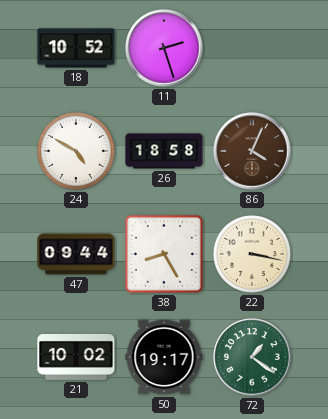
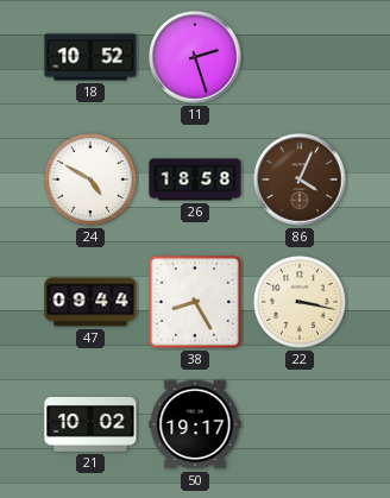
72: 1:21 -> none
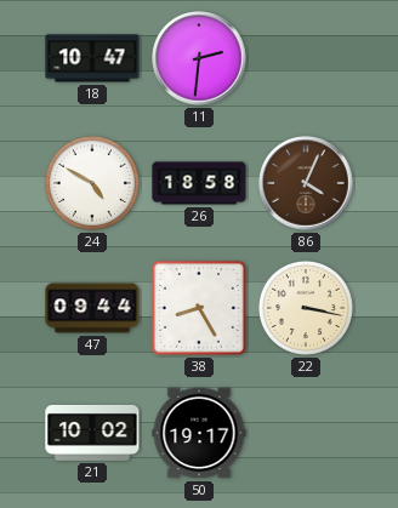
18: 10:52 -> 10:47
11: 2:27 -> 2:31
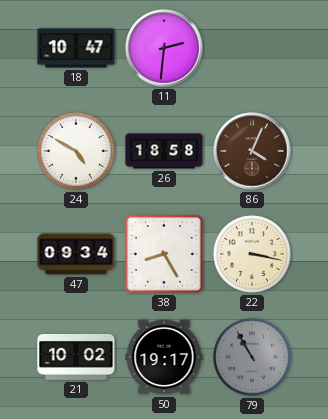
47: 09:44 -> 09:34
79: none -> 10:55
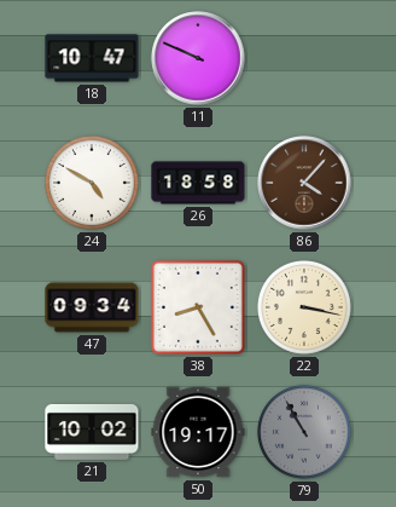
11: 2:31 -> 9:49
86: 4:04 -> 4:07
